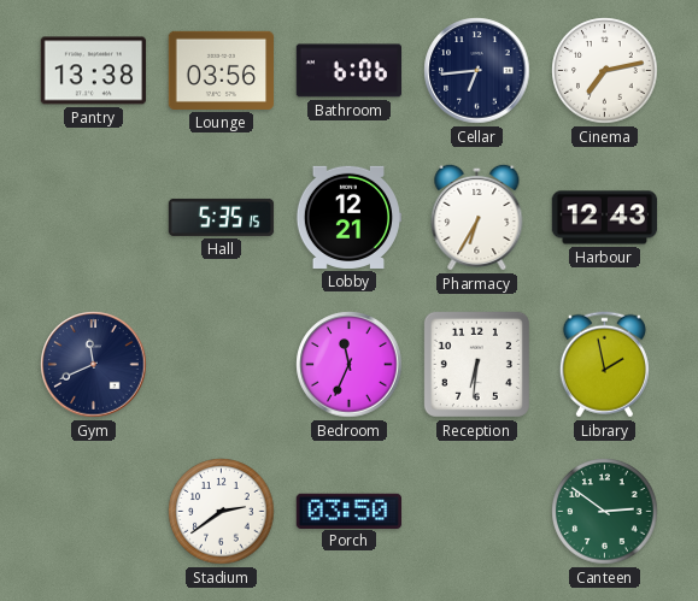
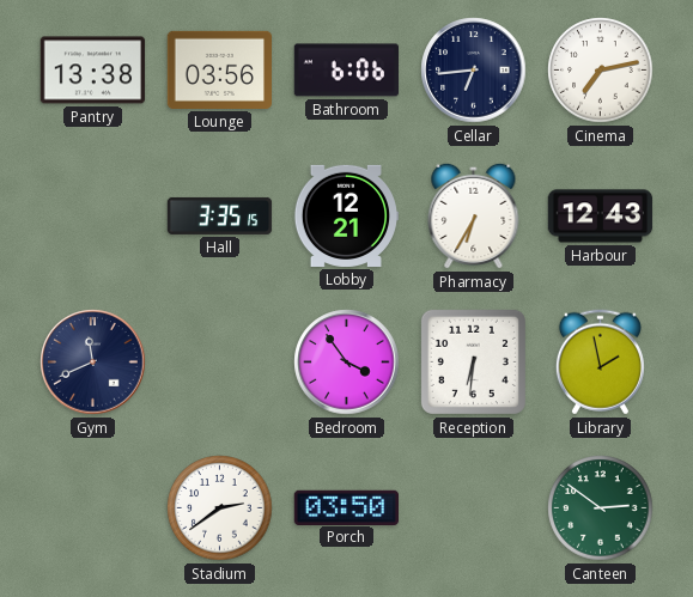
Hall: 5:35 -> 3:35
Bedroom: 11:34 -> 3:54
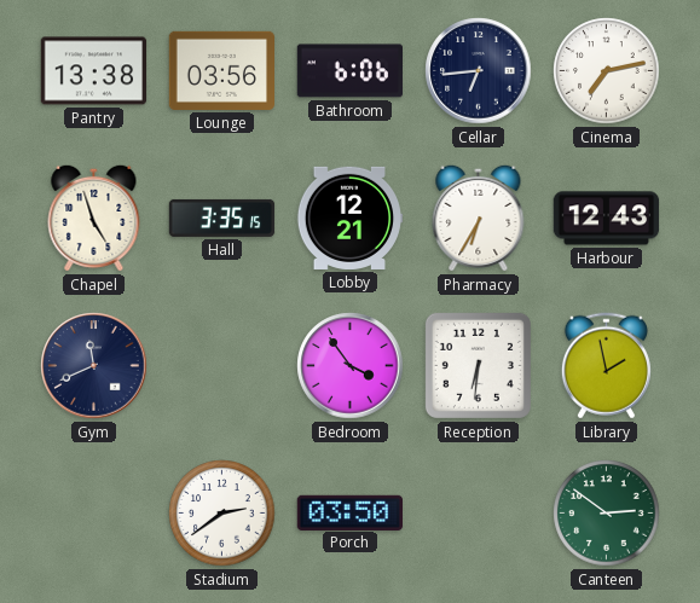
Chapel: none -> 4:57
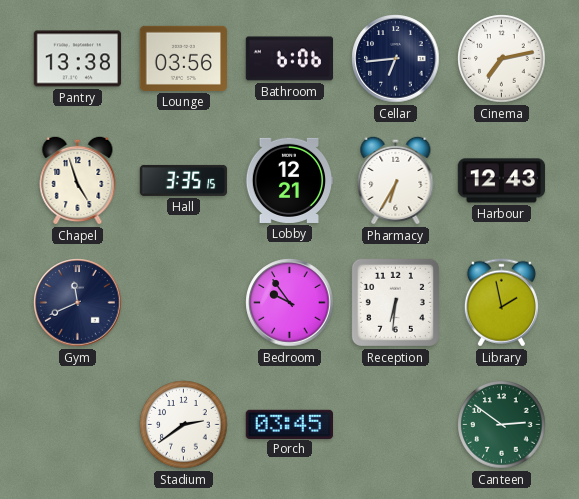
Bedroom: 3:54 -> 9:54
Porch: 03:50 -> 03:45
